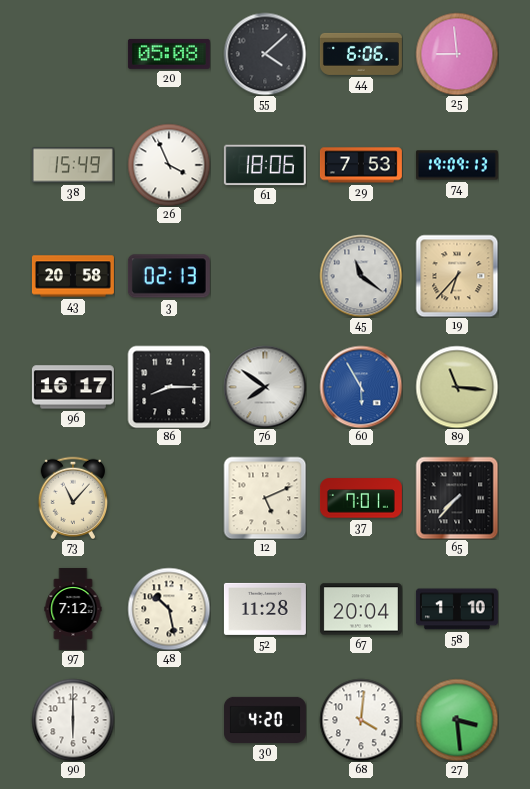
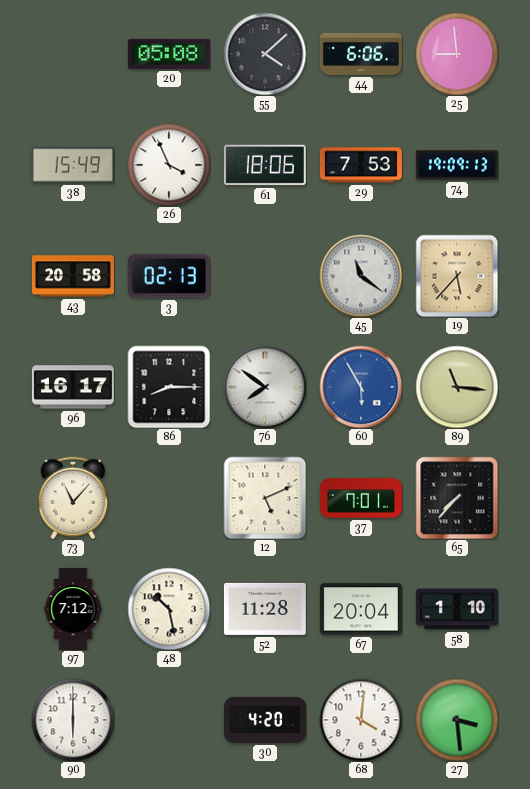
19: 6:37 -> 5:37
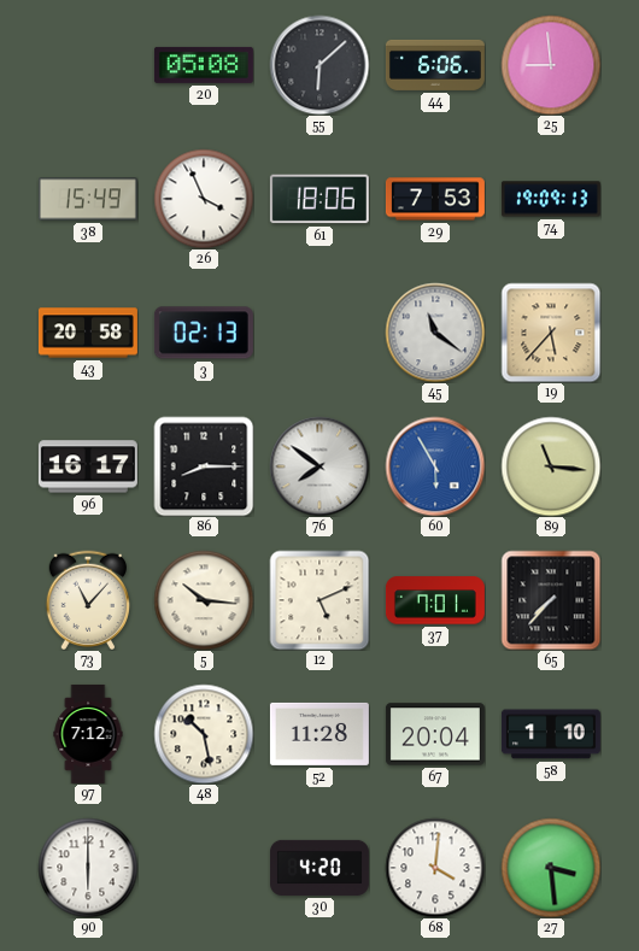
55: 4:08 -> 6:08
5: none -> 10:16
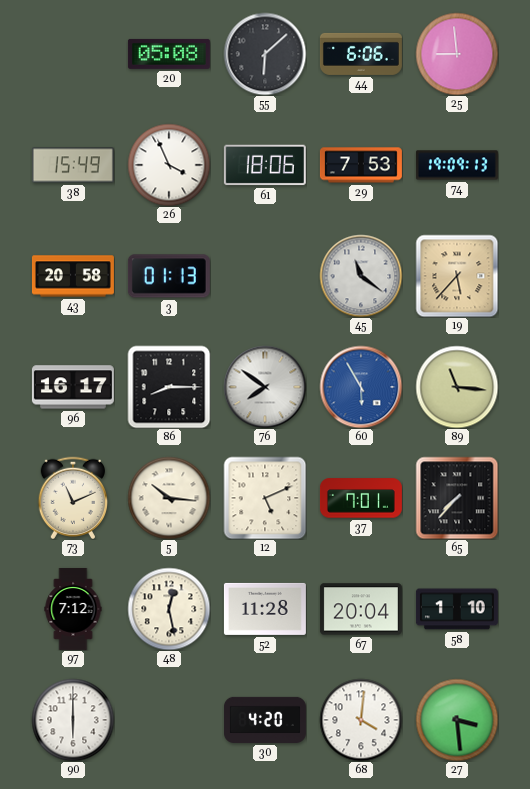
3: 02:13 -> 01:13
73: 11:07 -> 11:11
48: 10:28 -> 12:28
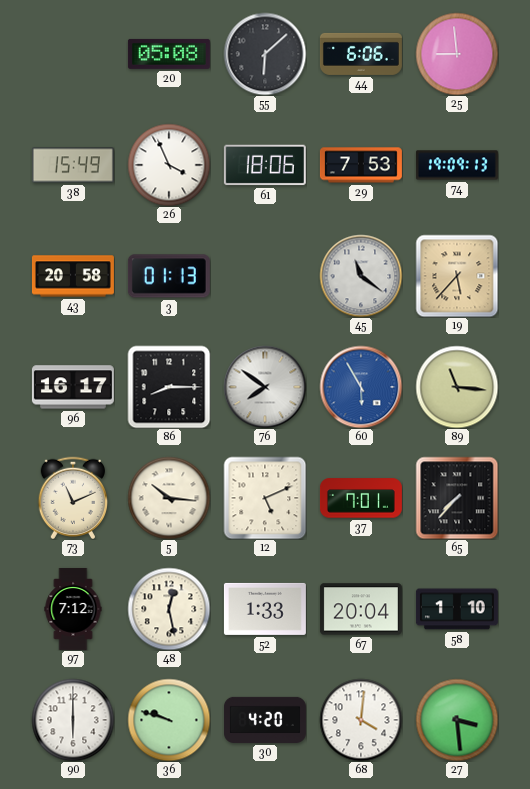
52: 11:28 -> 1:33
36: none -> 9:48
